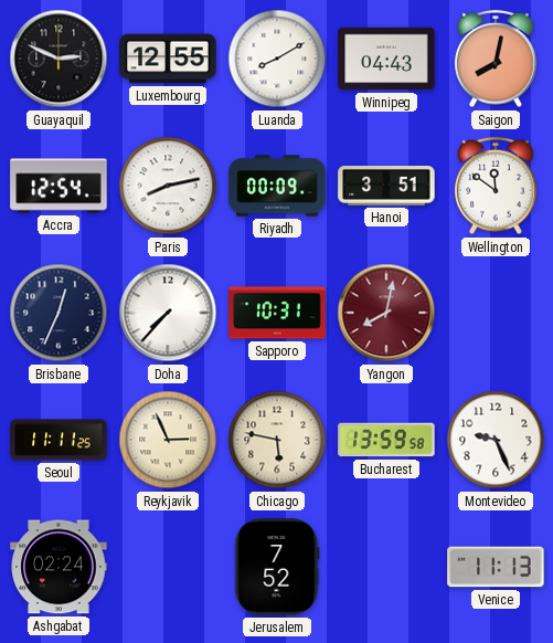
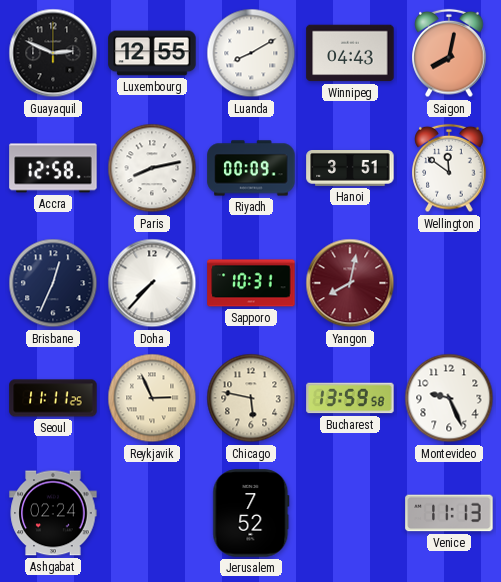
Accra: 12:54 -> 12:58
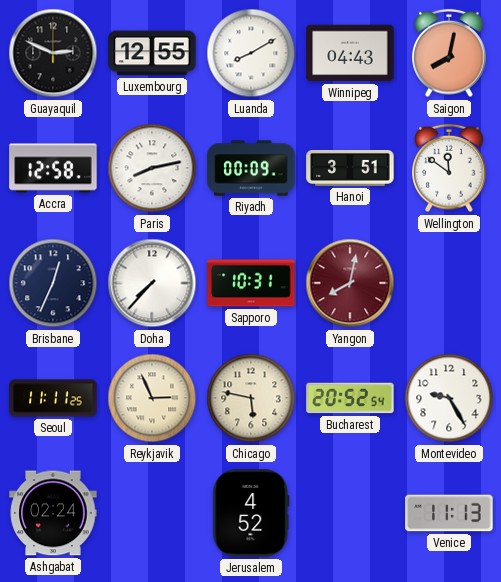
Bucharest: 13:59 -> 20:52
Montevideo: 9:26 -> 9:25
Jerusalem: 7:52 -> 4:52
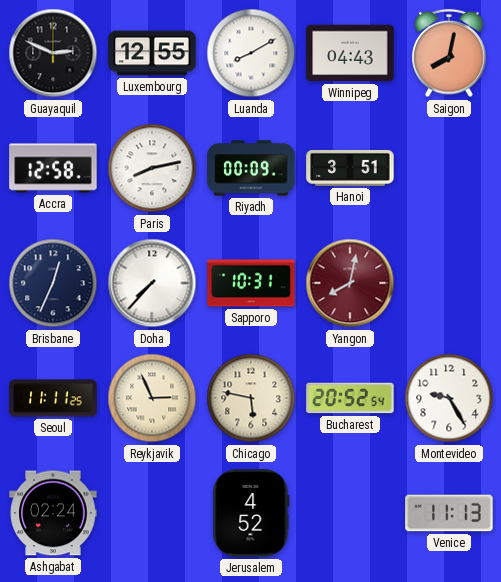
Wellington: 11:51 -> none
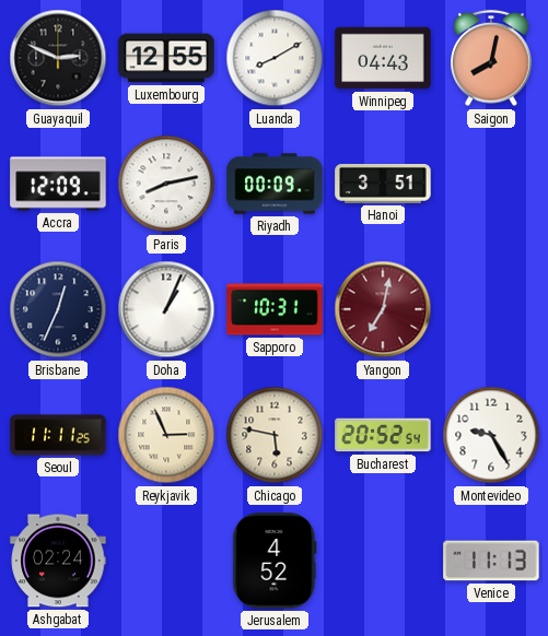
Accra: 12:58 -> 12:09
Doha: 7:37 -> 1:04
Yangon: 8:02 -> 7:02
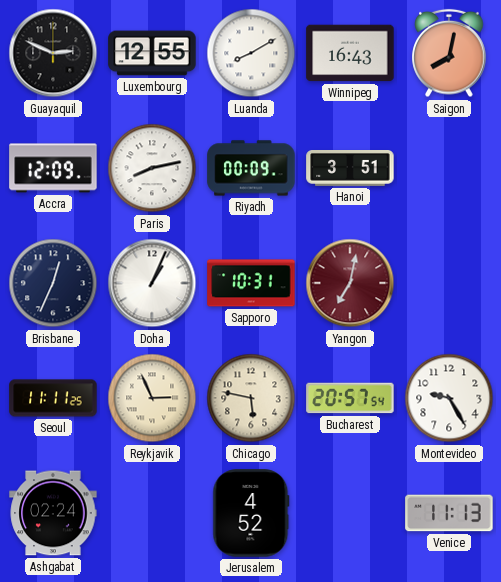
Winnipeg: 04:43 -> 16:43
Bucharest: 20:52 -> 20:57
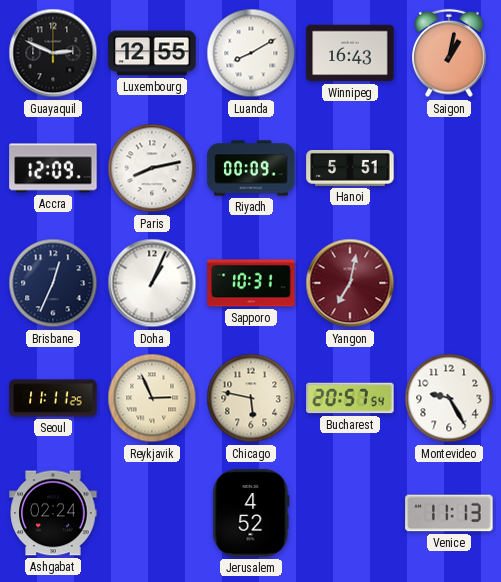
Saigon: 8:02 -> 1:02
Hanoi: 3:51 -> 5:51
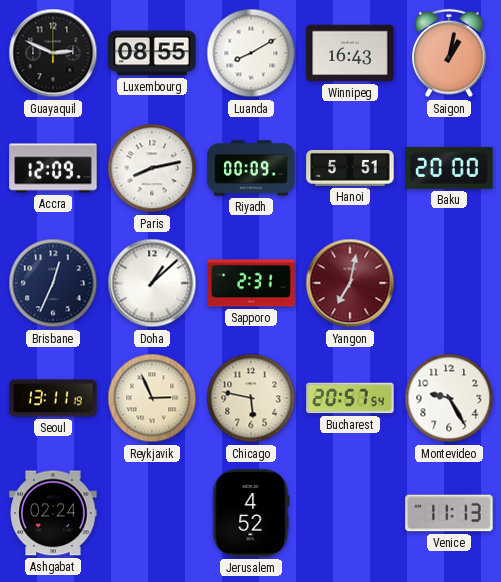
Luxembourg: 12:55 -> 08:55
Baku: none -> 20:00
Doha: 1:04 -> 1:08
Sapporo: 10:31 -> 2:31
Seoul: 11:11 -> 13:11
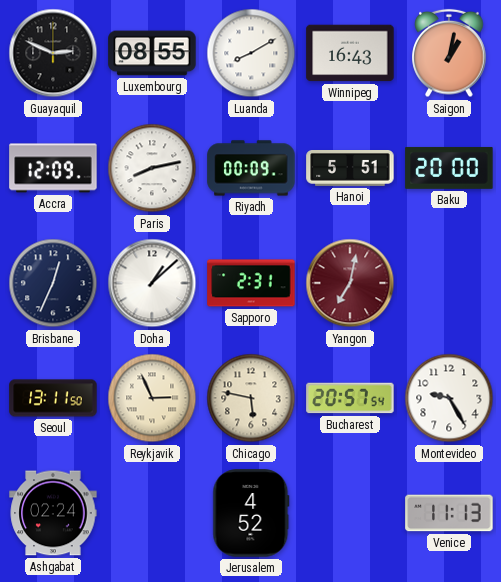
Seoul: 13:11:19 -> 13:11:50
